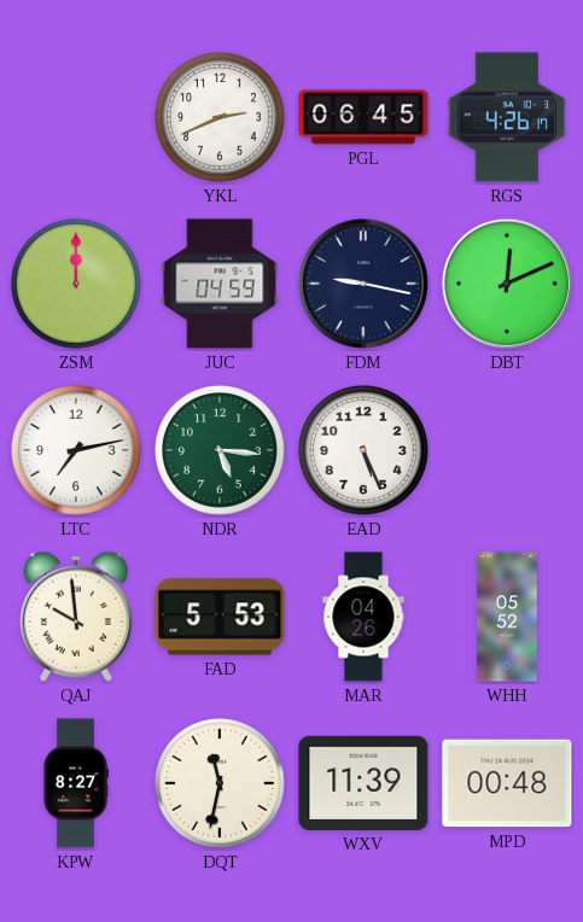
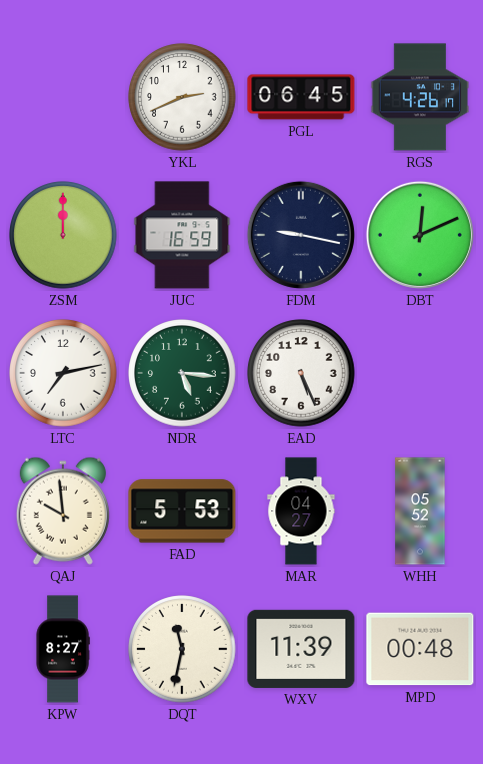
JUC: 04:59 -> 16:59
MAR: 04:26 -> 04:27
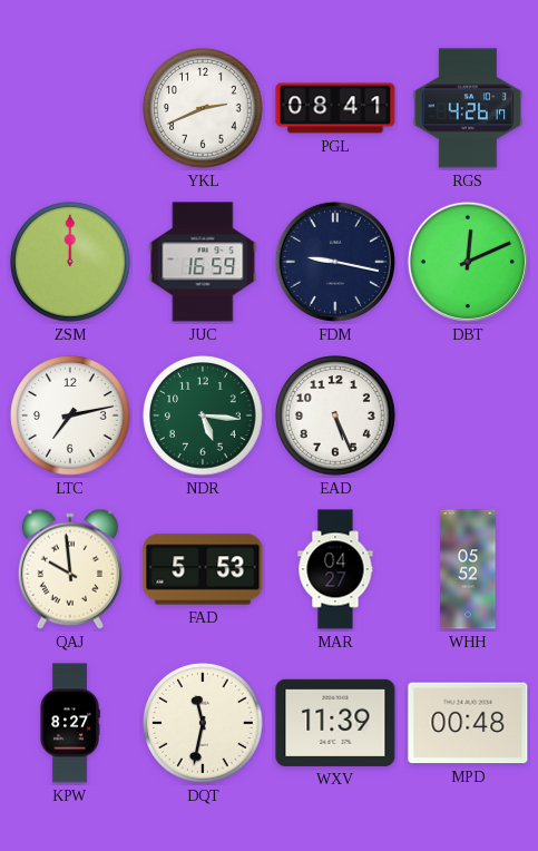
PGL: 06:45 -> 08:41
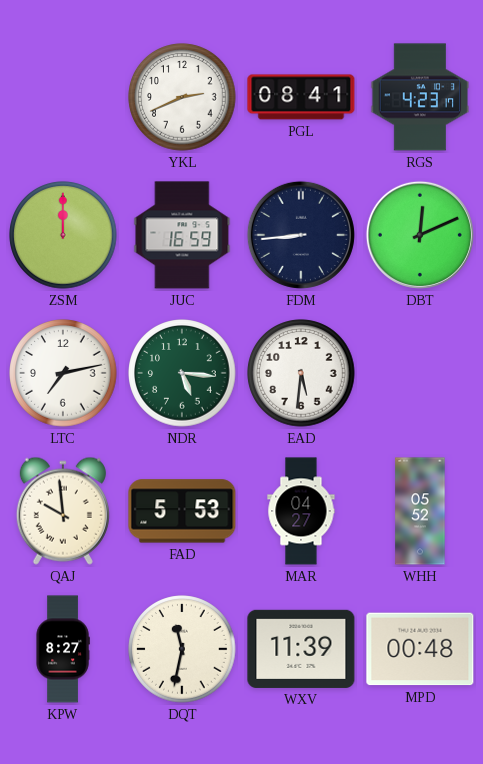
RGS: 4:26 -> 4:23
FDM: 9:17 -> 8:44
EAD: 5:26 -> 5:31
